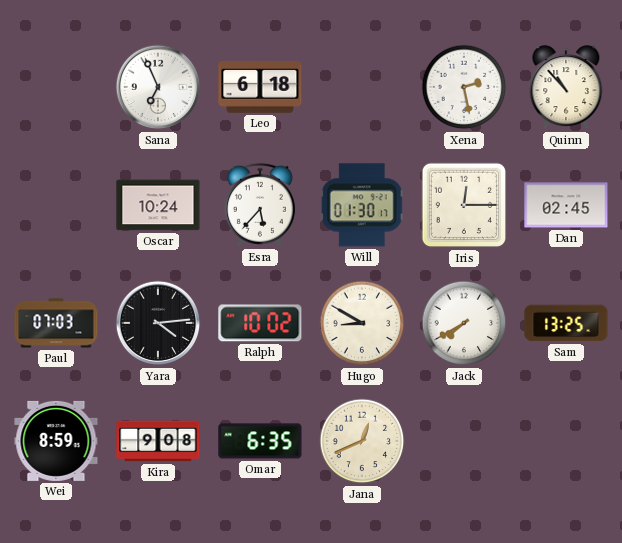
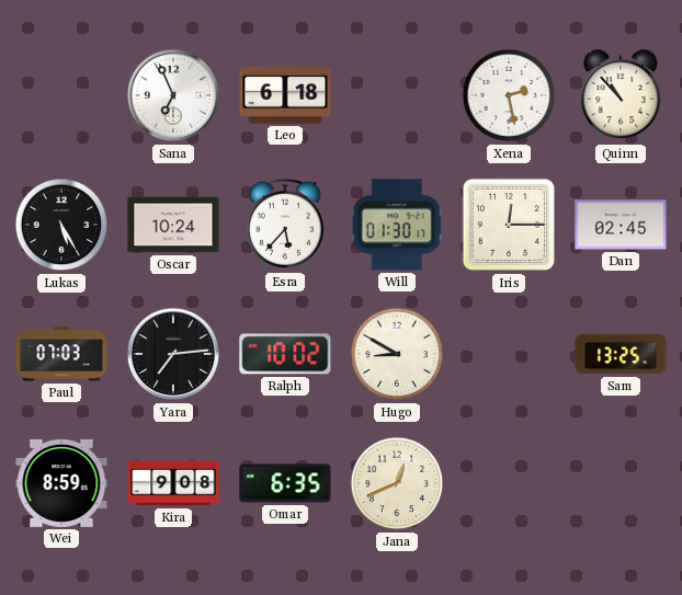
Lukas: none -> 5:25
Yara: 4:14 -> 7:14
Jack: 7:40 -> none
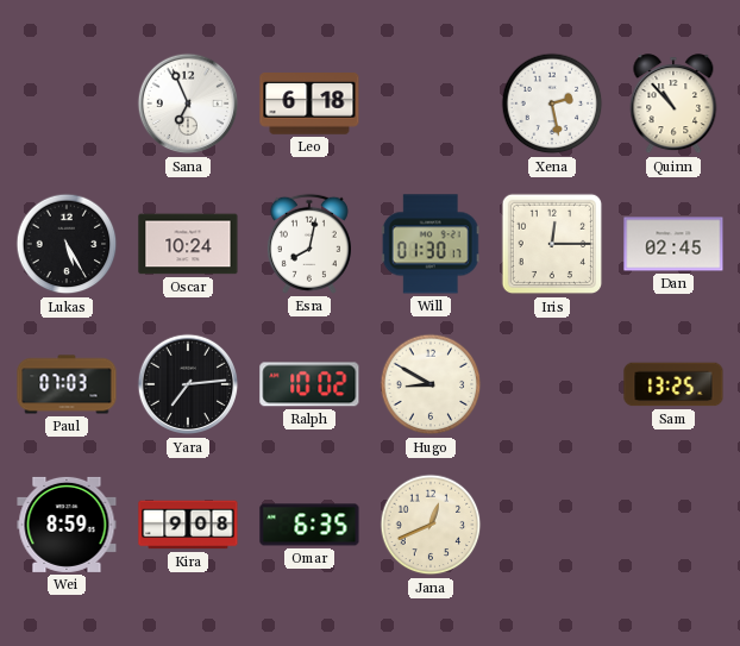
Esra: 5:37 -> 8:02
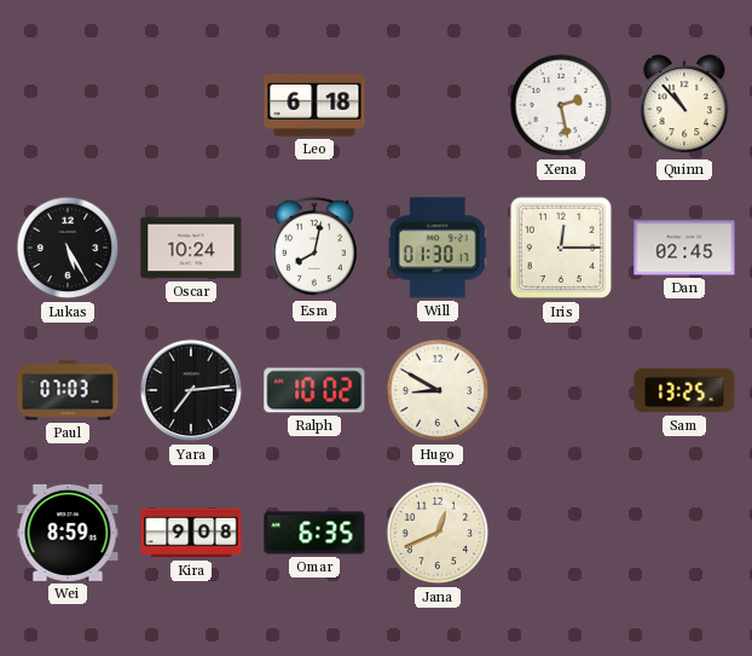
Sana: 6:56 -> none
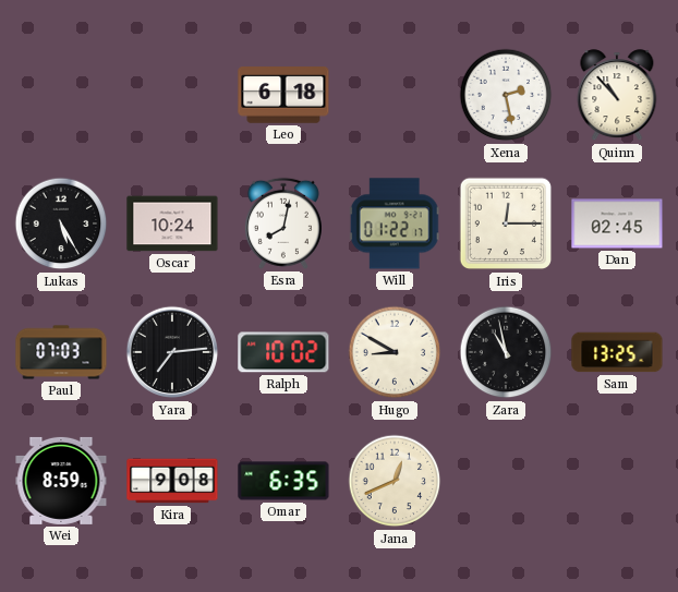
Will: 01:30 -> 01:22
Zara: none -> 10:58
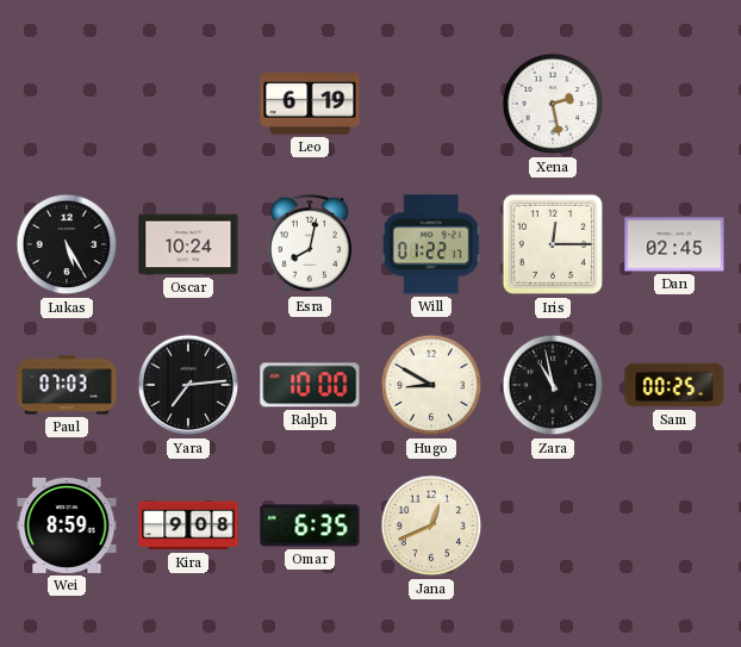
Leo: 6:18 -> 6:19
Quinn: 10:53 -> none
Ralph: 10:02 -> 10:00
Sam: 13:25 -> 00:25
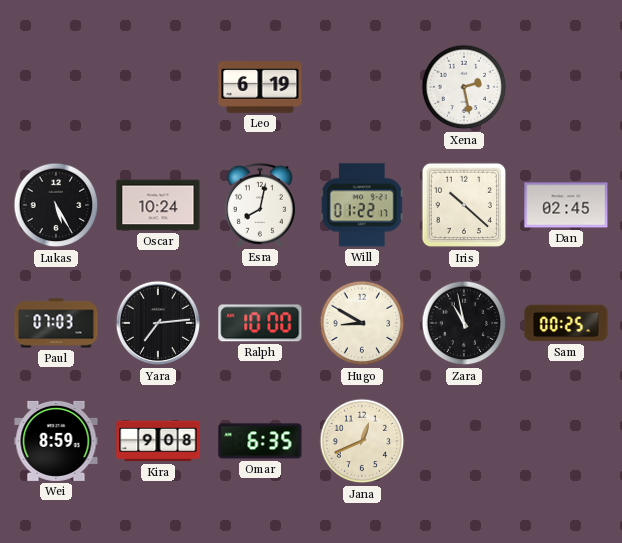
Iris: 12:15 -> 10:22
